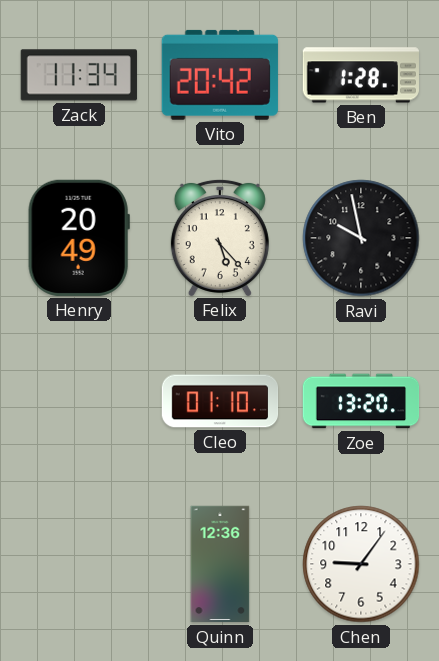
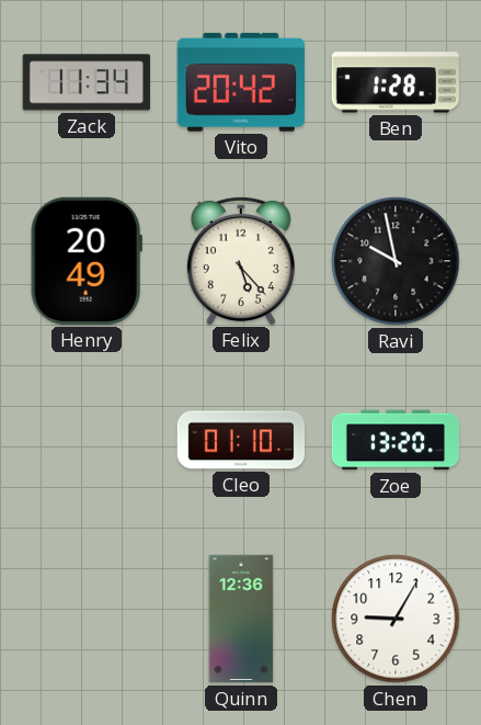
Chen: 9:06 -> 9:05
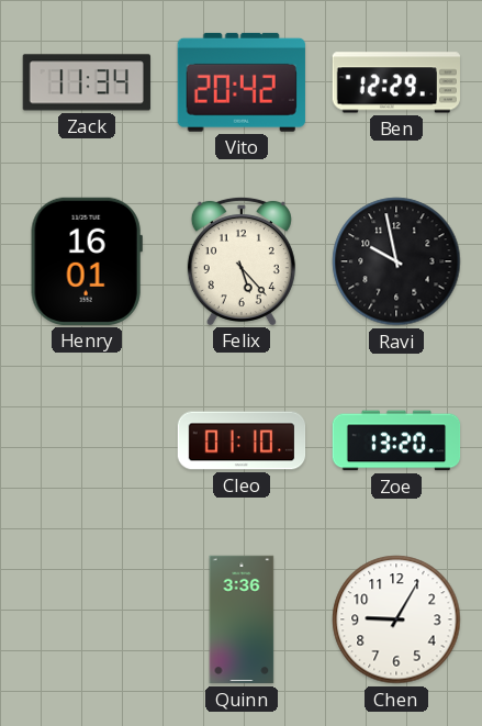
Ben: 1:28 -> 12:29
Henry: 20:49 -> 16:01
Quinn: 12:36 -> 3:36
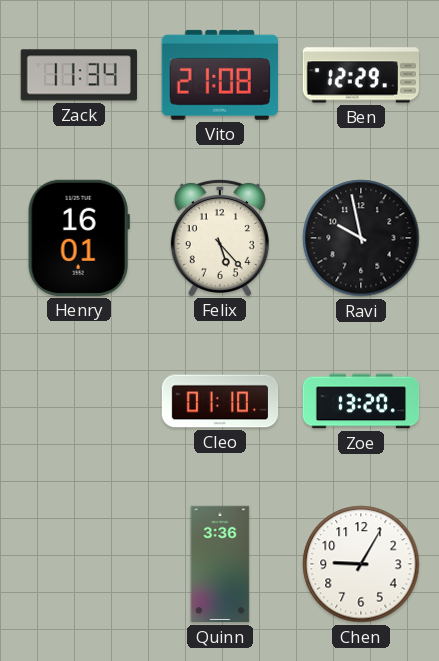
Vito: 20:42 -> 21:08
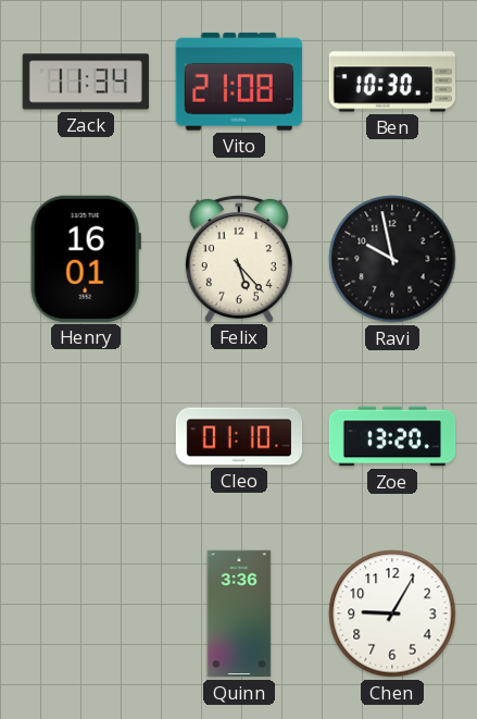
Ben: 12:29 -> 10:30
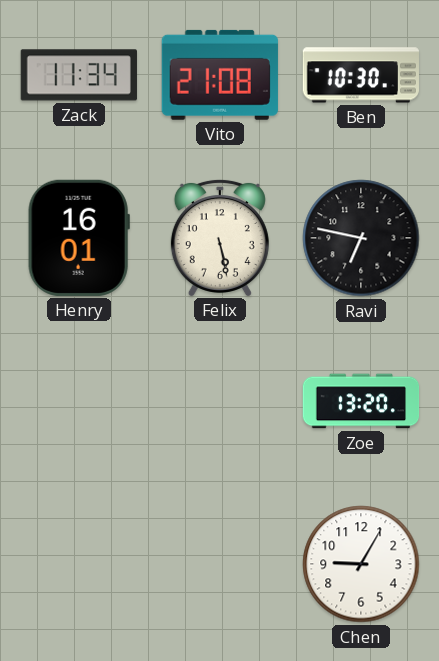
Felix: 5:23 -> 5:28
Ravi: 9:58 -> 6:47
Cleo: 01:10 -> none
Quinn: 3:36 -> none
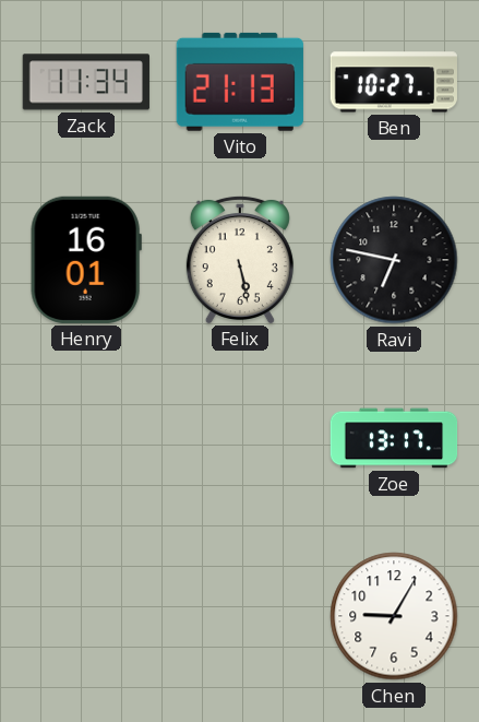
Vito: 21:08 -> 21:13
Ben: 10:30 -> 10:27
Zoe: 13:20 -> 13:17
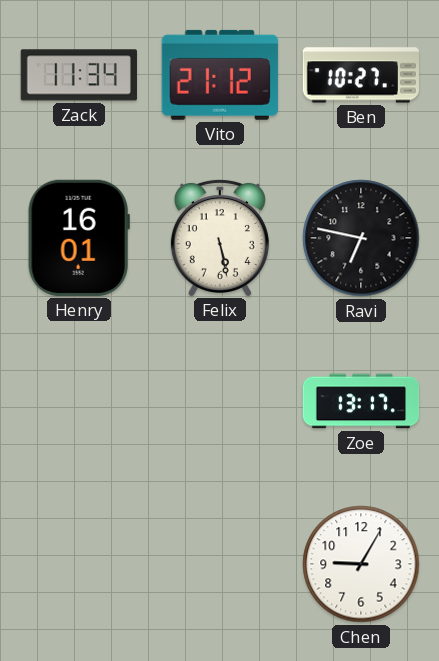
Vito: 21:13 -> 21:12
